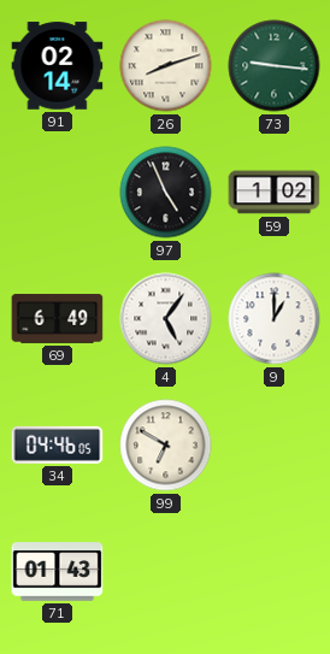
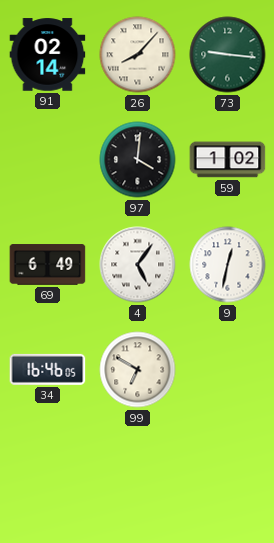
26: 8:12 -> 8:07
97: 4:56 -> 4:01
9: 1:00 -> 12:32
34: 04:46 -> 16:46
71: 01:43 -> none
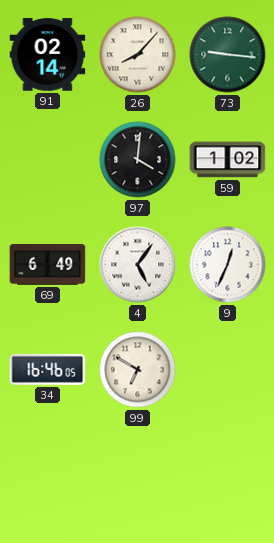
9: 12:32 -> 12:34
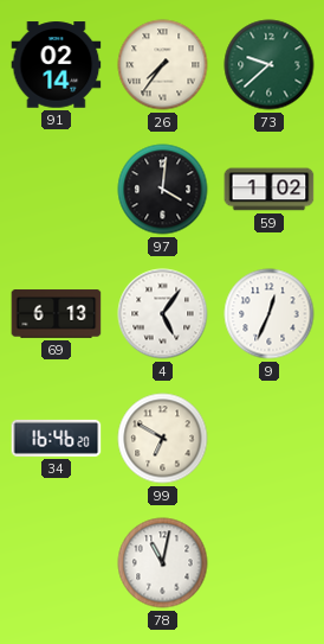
26: 8:07 -> 7:36
73: 9:16 -> 9:38
69: 6:49 -> 6:13
34: 16:46:05 -> 16:46:20
78: none -> 11:02
